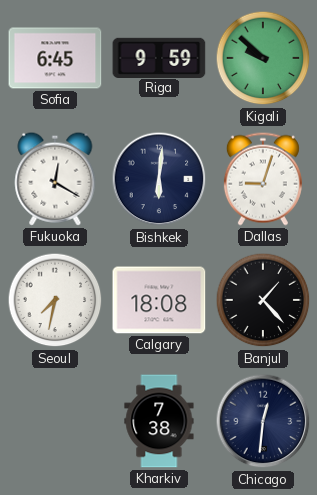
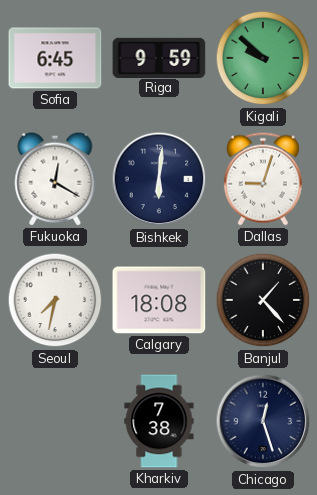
Chicago: 12:31 -> 12:27
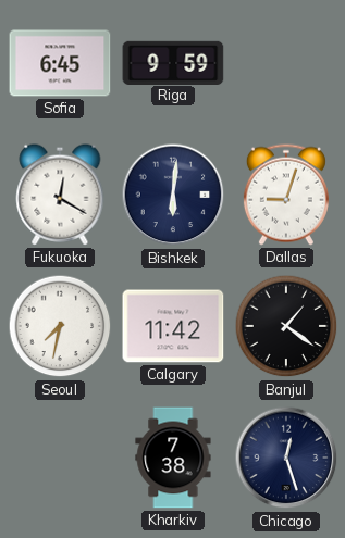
Kigali: 9:52 -> none
Calgary: 18:08 -> 11:42
Banjul: 1:23 -> 1:21
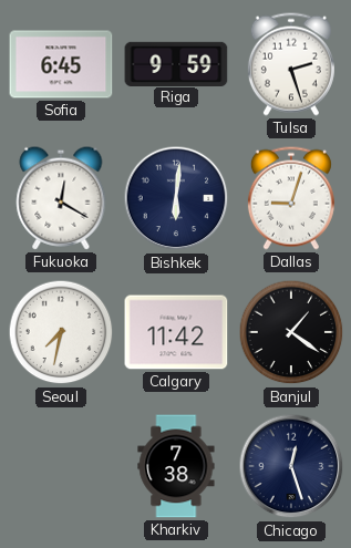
Tulsa: none -> 2:27
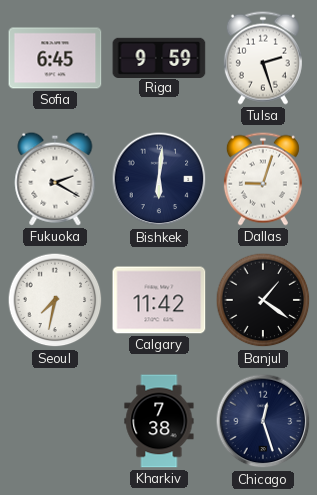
Fukuoka: 12:20 -> 2:20
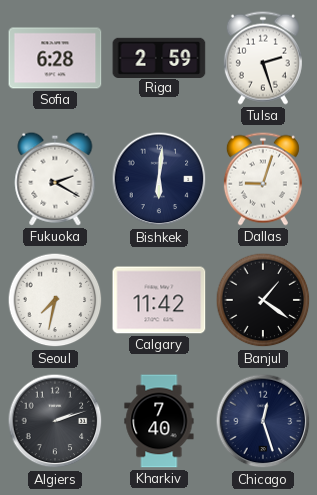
Sofia: 6:45 -> 6:28
Riga: 9:59 -> 2:59
Algiers: none -> 2:12
Kharkiv: 7:38 -> 7:40
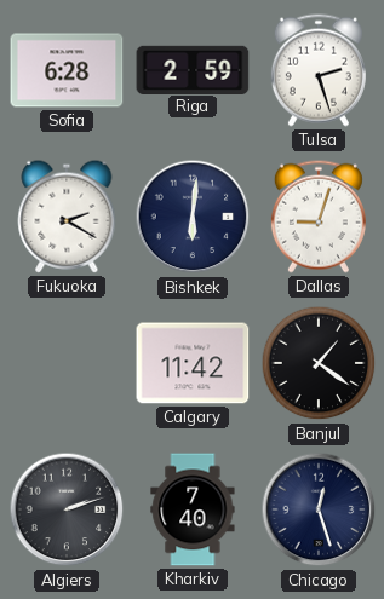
Seoul: 7:32 -> none
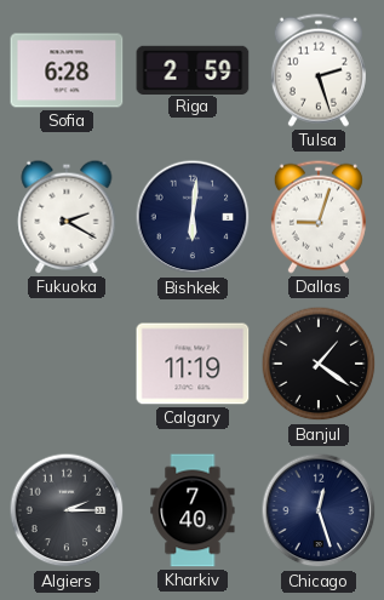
Calgary: 11:42 -> 11:19
Algiers: 2:12 -> 2:15
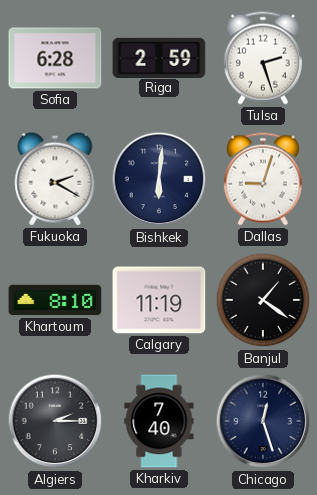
Khartoum: none -> 8:10
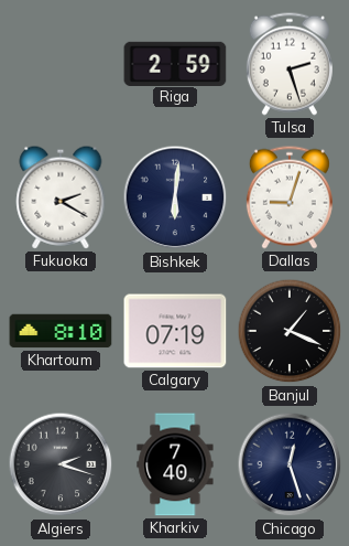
Sofia: 6:28 -> none
Calgary: 11:19 -> 07:19
Banjul: 1:21 -> 1:19
Algiers: 2:15 -> 2:18
